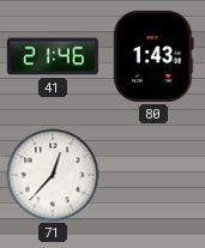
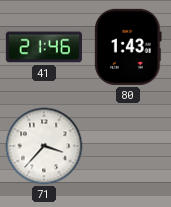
71: 12:37 -> 3:37
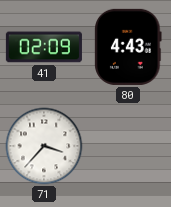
41: 21:46 -> 02:09
80: 1:43 -> 4:43
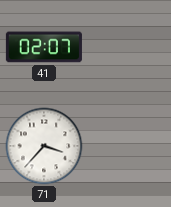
41: 02:09 -> 02:07
80: 4:43 -> none
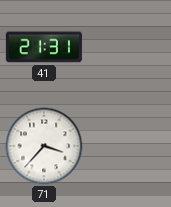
41: 02:07 -> 21:31
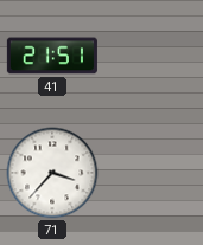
41: 21:31 -> 21:51
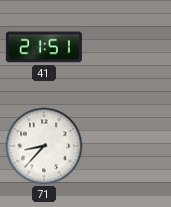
71: 3:37 -> 8:37
